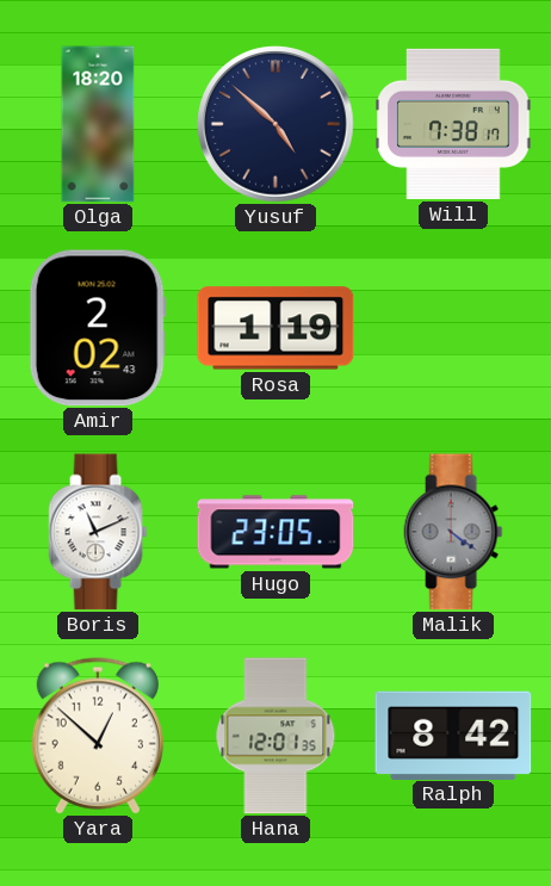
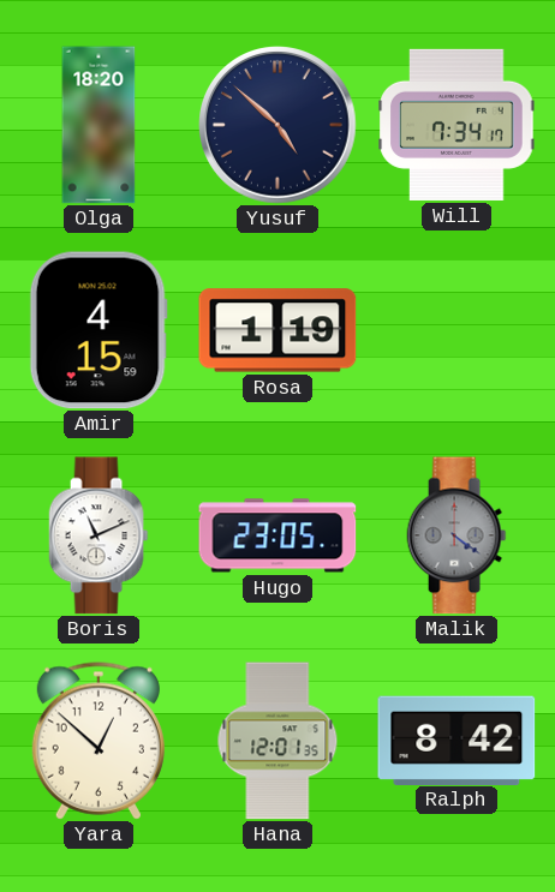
Will: 7:38 -> 7:34
Amir: 2:02 -> 4:15
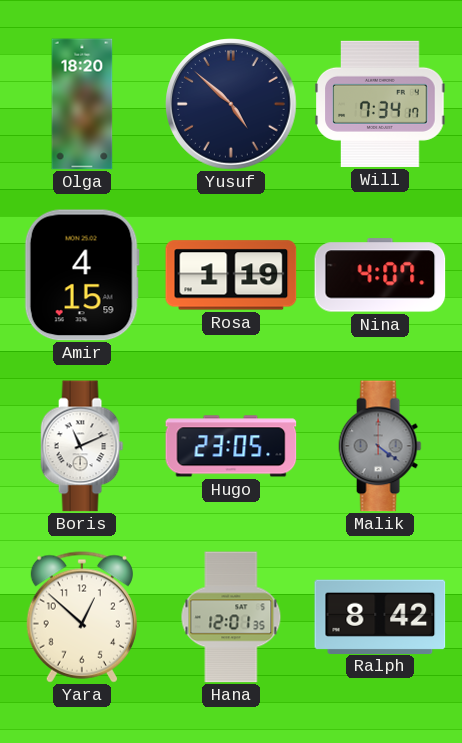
Nina: none -> 4:07
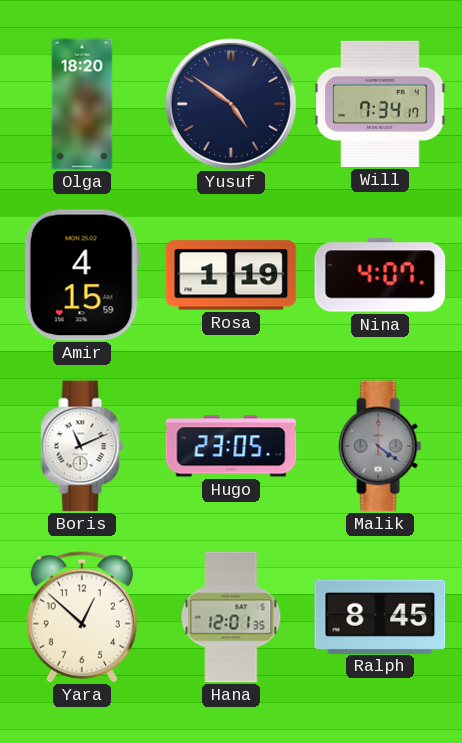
Yusuf: 4:52 -> 4:51
Ralph: 8:42 -> 8:45
